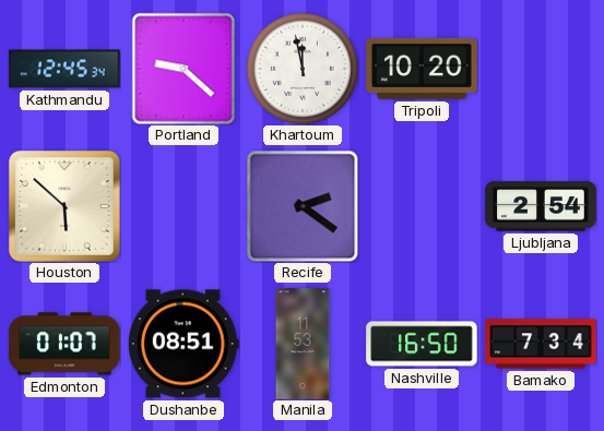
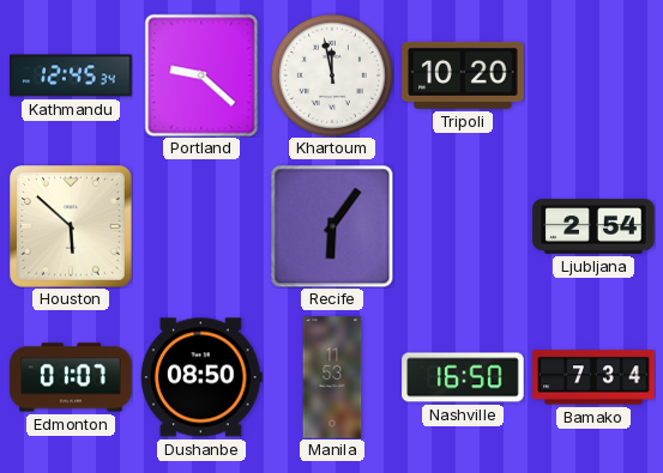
Recife: 2:21 -> 6:06
Dushanbe: 08:51 -> 08:50
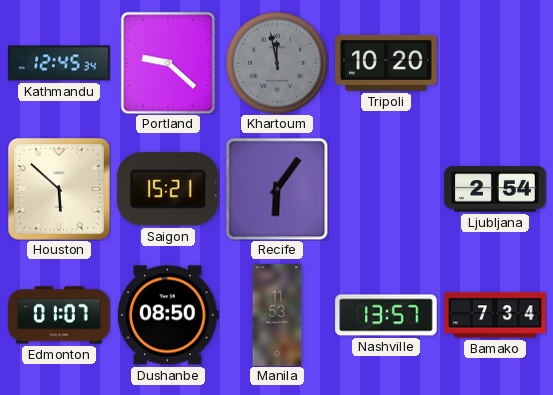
Khartoum dial: white -> grey
Saigon: none -> 15:21
Nashville: 16:50 -> 13:57
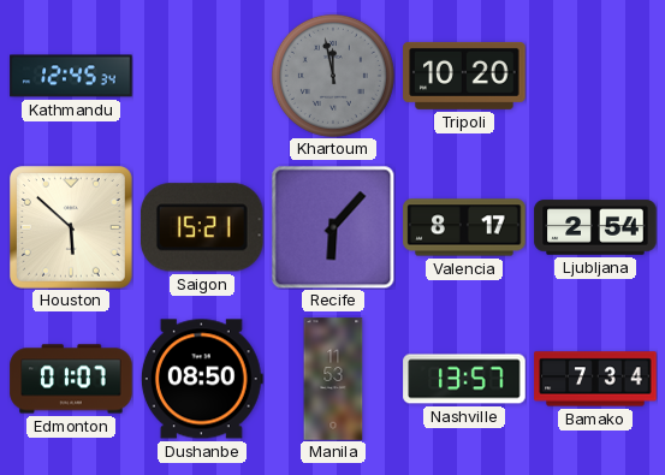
Portland: 9:22 -> none
Recife: 6:06 -> 6:07
Valencia: none -> 8:17
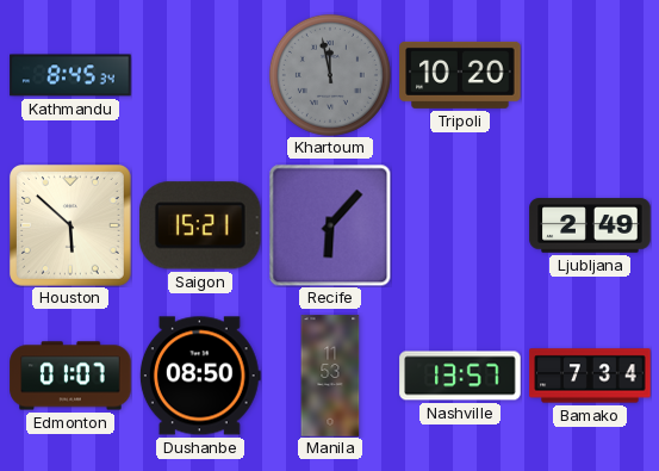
Kathmandu: 12:45 -> 8:45
Valencia: 8:17 -> none
Ljubljana: 2:54 -> 2:49
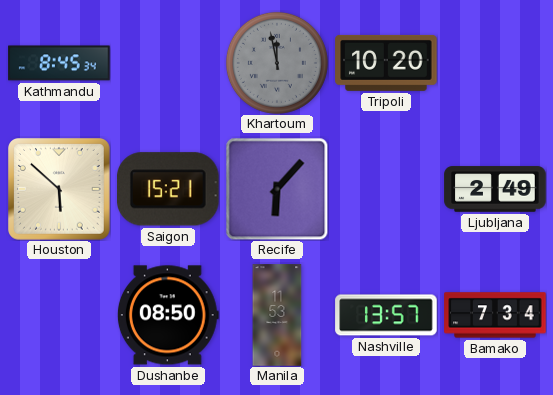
Edmonton: 01:07 -> none
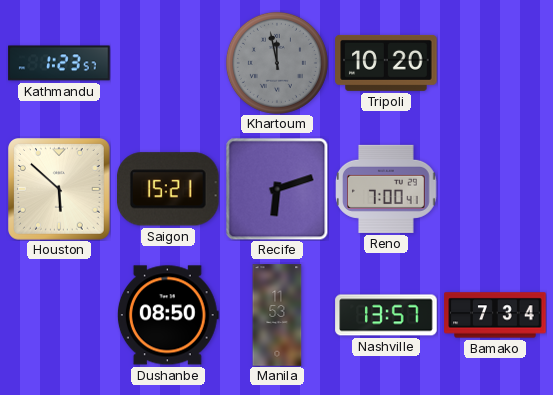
Kathmandu: 8:45 -> 1:23
Recife: 6:07 -> 6:12
Reno: none -> 7:00
Ljubljana: 2:49 -> none
